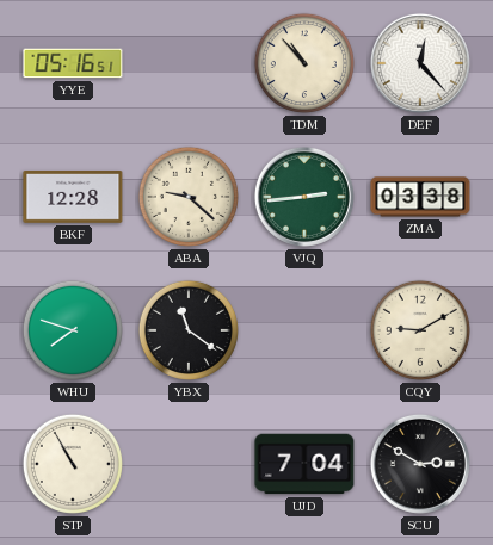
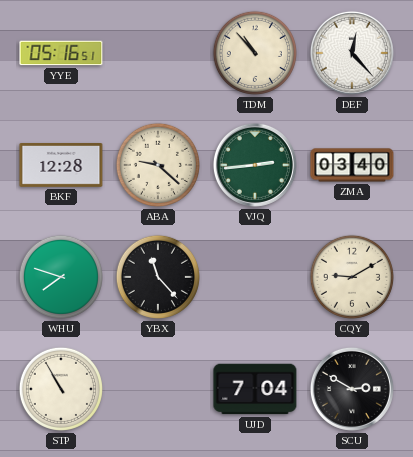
ZMA: 03:38 -> 03:40
YBX: 11:21 -> 11:23
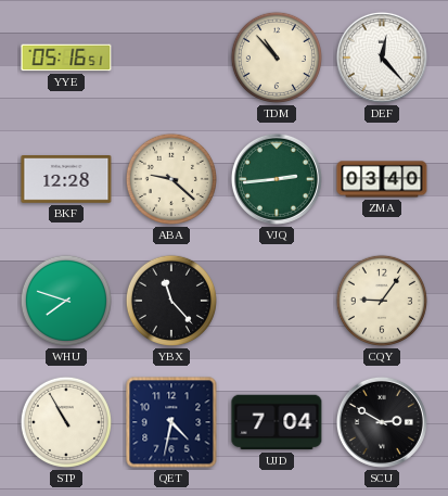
CQY: 9:10 -> 9:06
QET: none -> 4:32
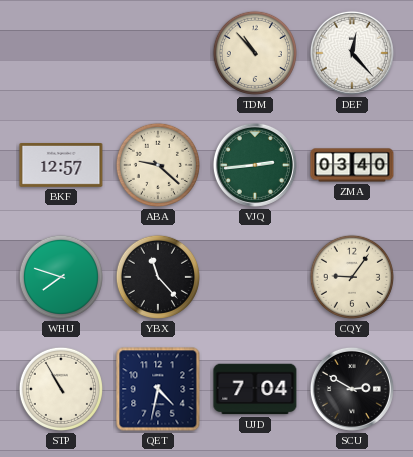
YYE: 05:16 -> none
BKF: 12:28 -> 12:57
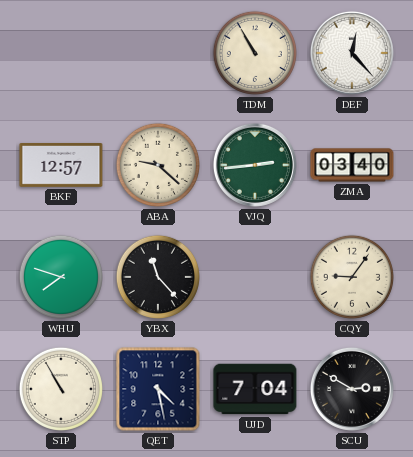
TDM: 10:53 -> 10:55
QET: 4:32 -> 4:28
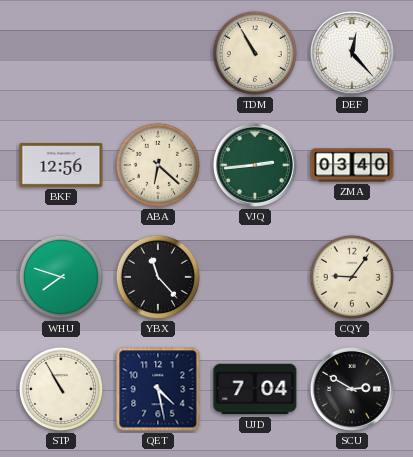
BKF: 12:57 -> 12:56
ABA: 9:22 -> 6:22
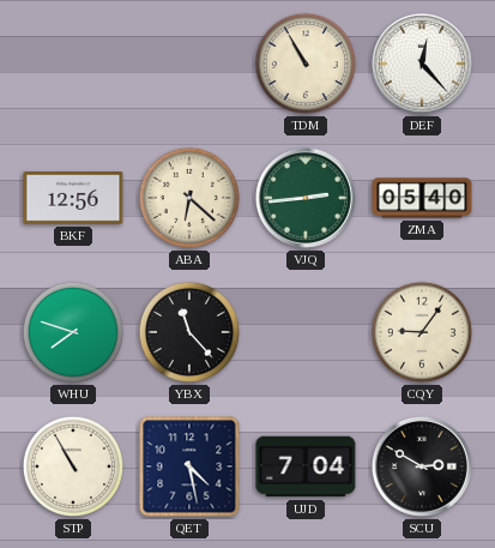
ZMA: 03:40 -> 05:40
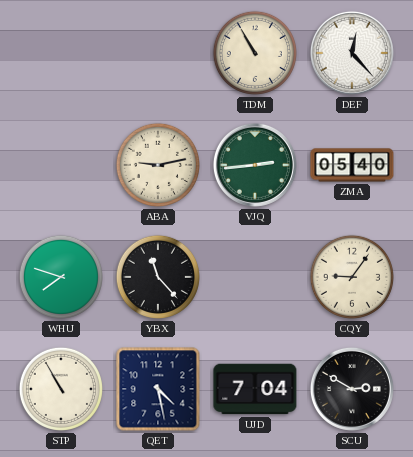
BKF: 12:56 -> none
ABA: 6:22 -> 9:13
